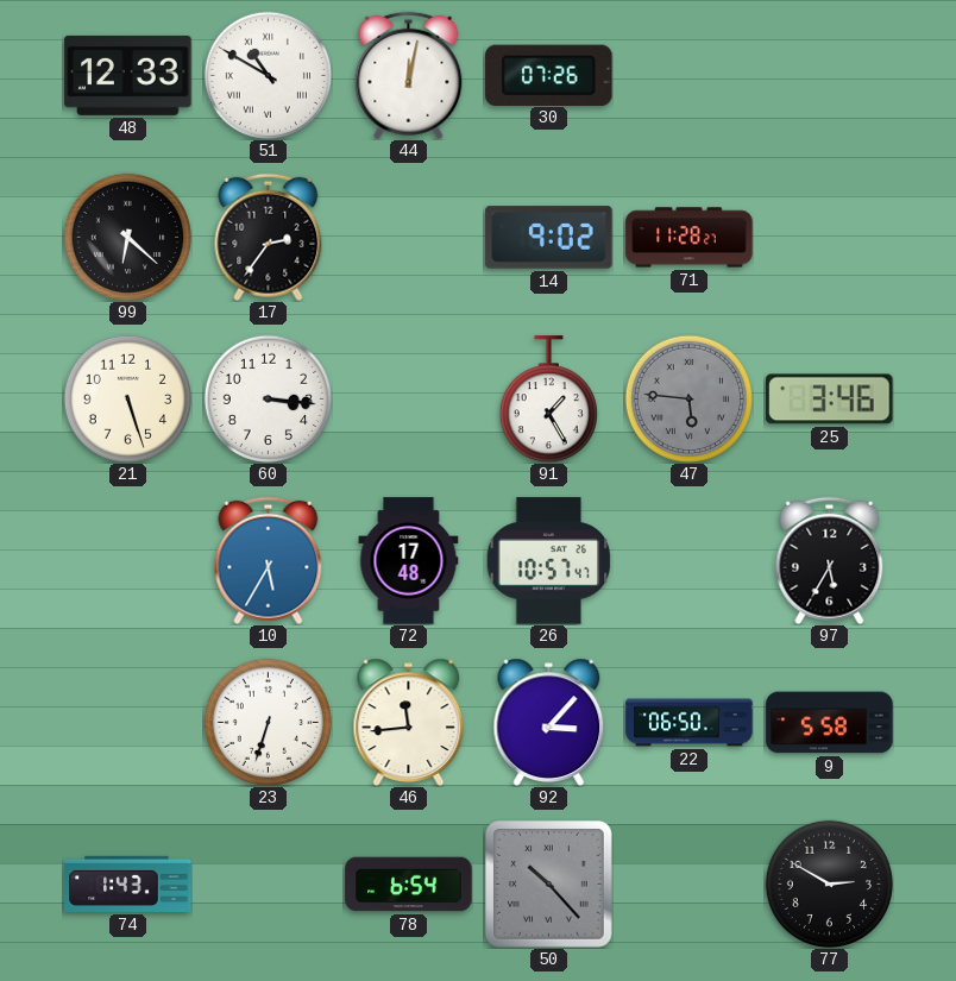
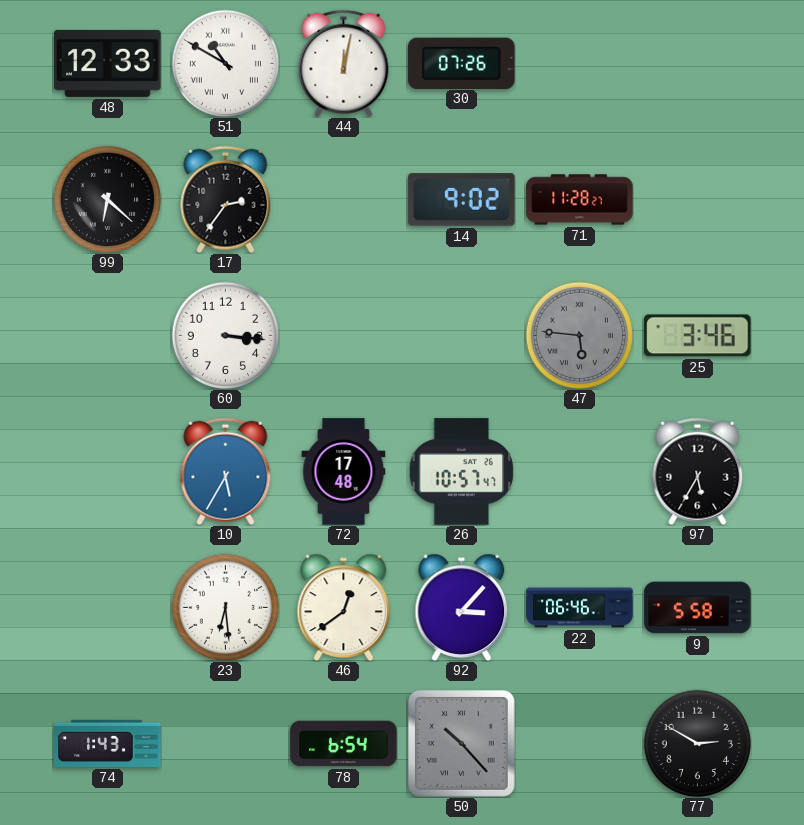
21: 5:27 -> none
91: 1:25 -> none
23: 6:33 -> 6:29
46: 11:44 -> 12:39
22: 06:50 -> 06:46
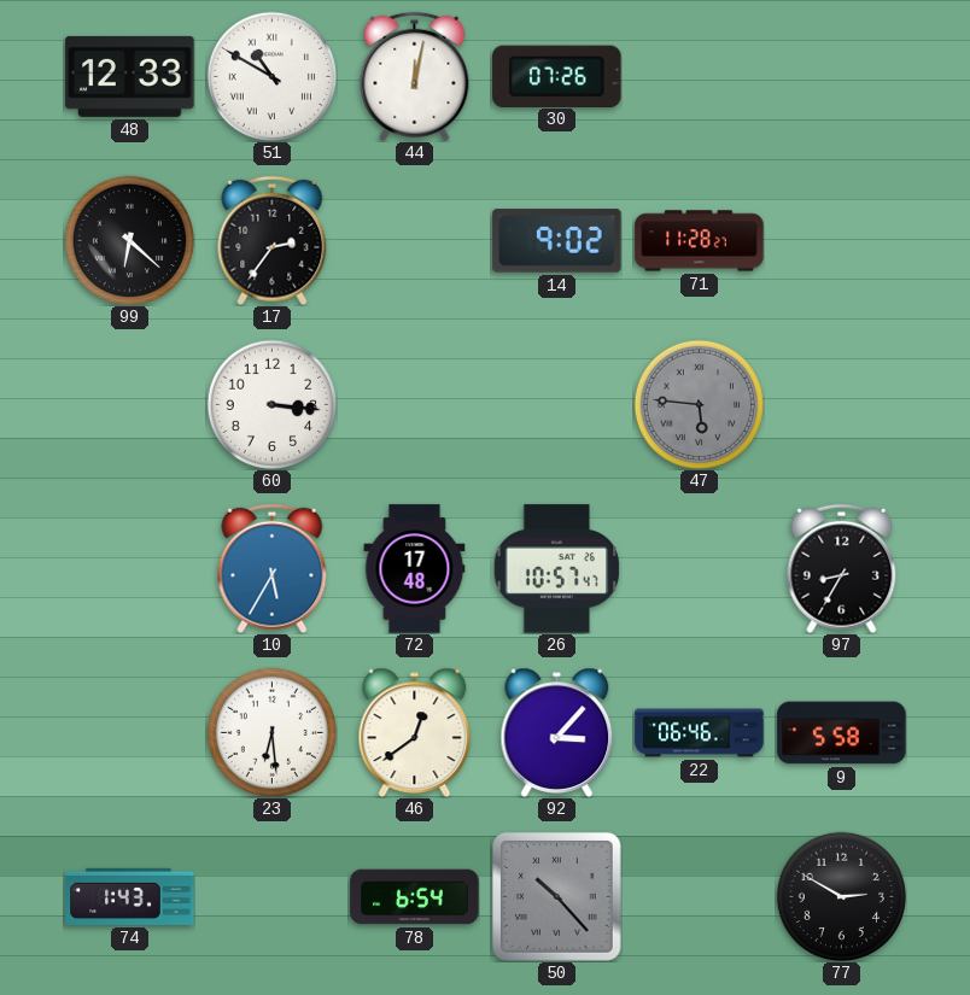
25: 3:46 -> none
97: 5:35 -> 8:35
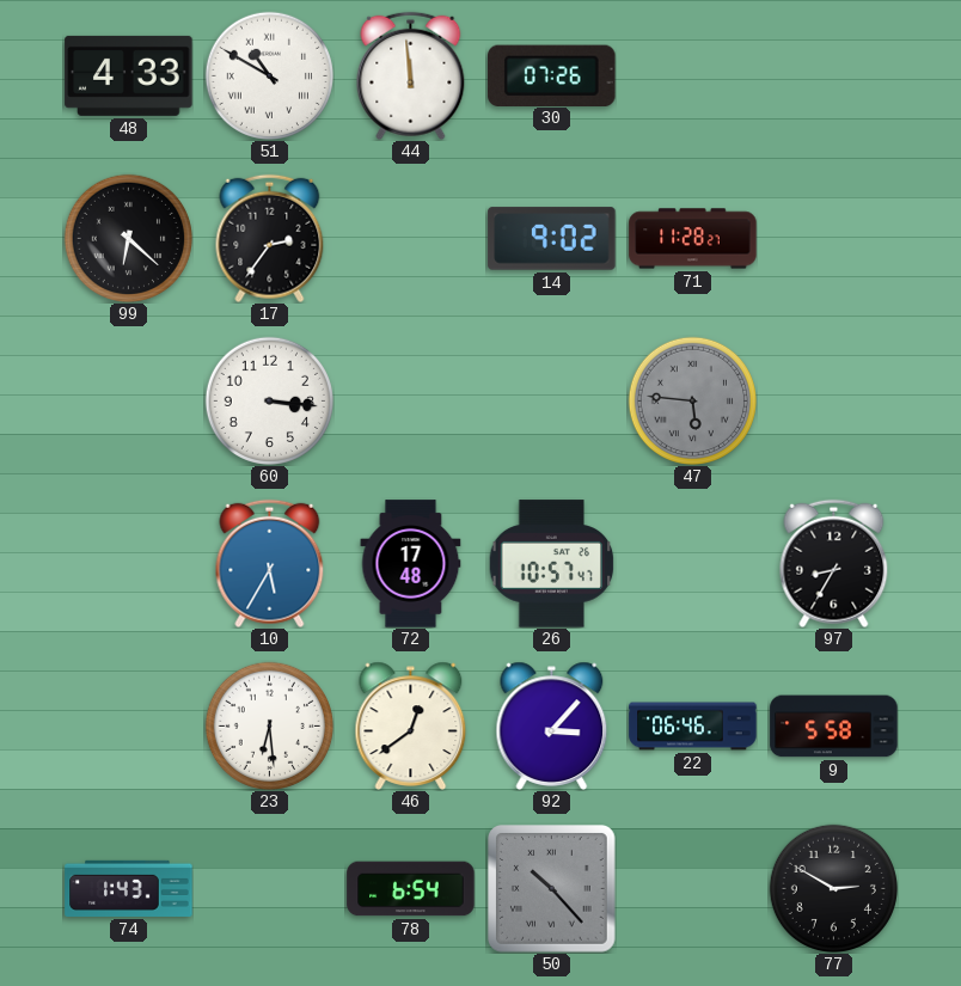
48: 12:33 -> 4:33
44: 12:02 -> 11:59
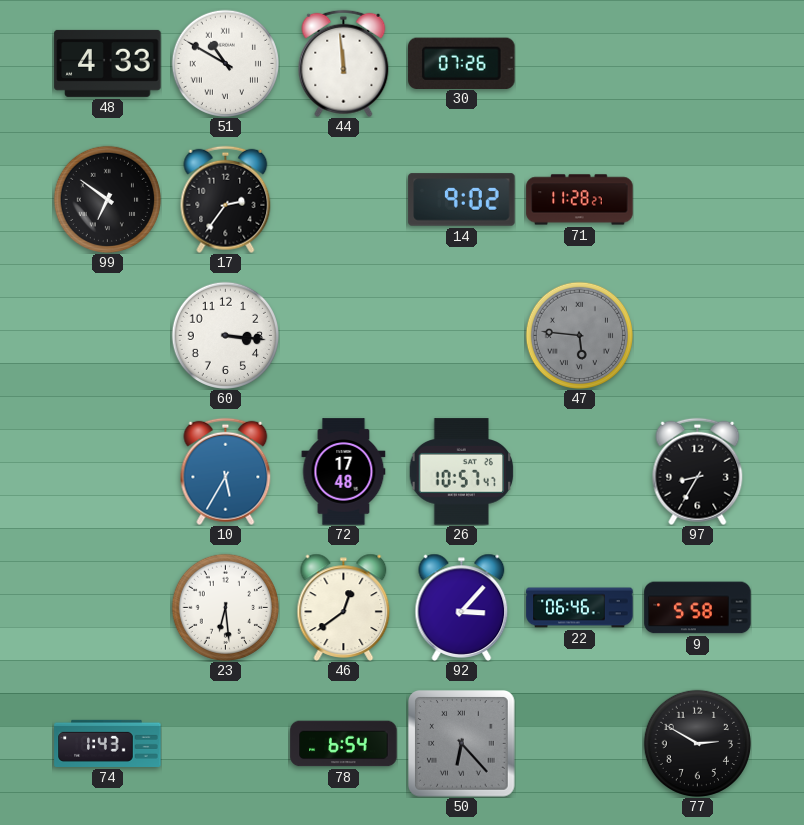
99: 6:22 -> 6:51
50: 10:23 -> 6:23
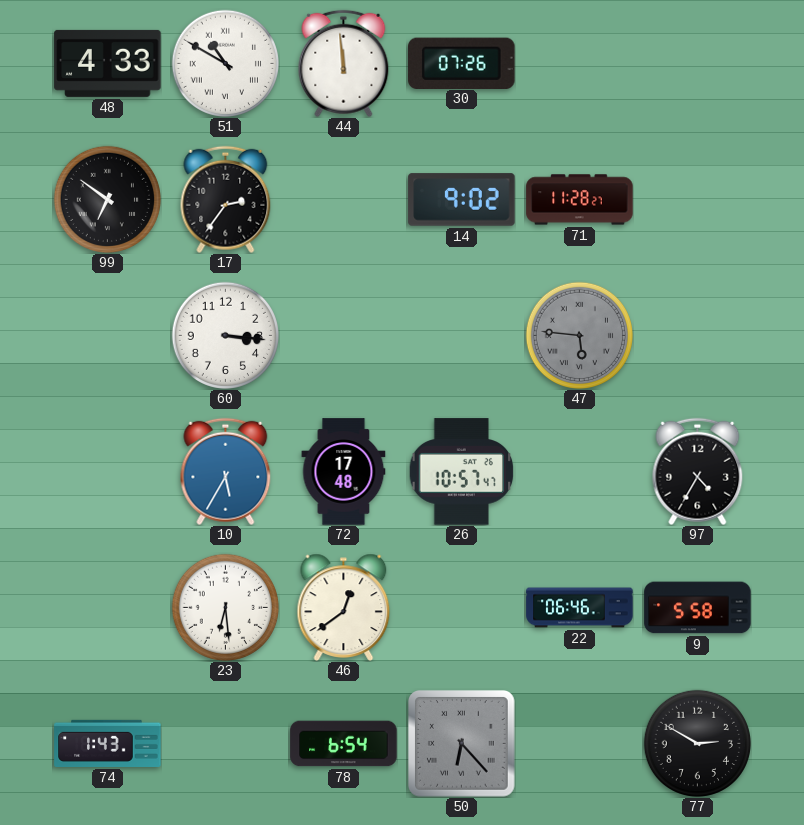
97: 8:35 -> 4:35
92: 3:07 -> none
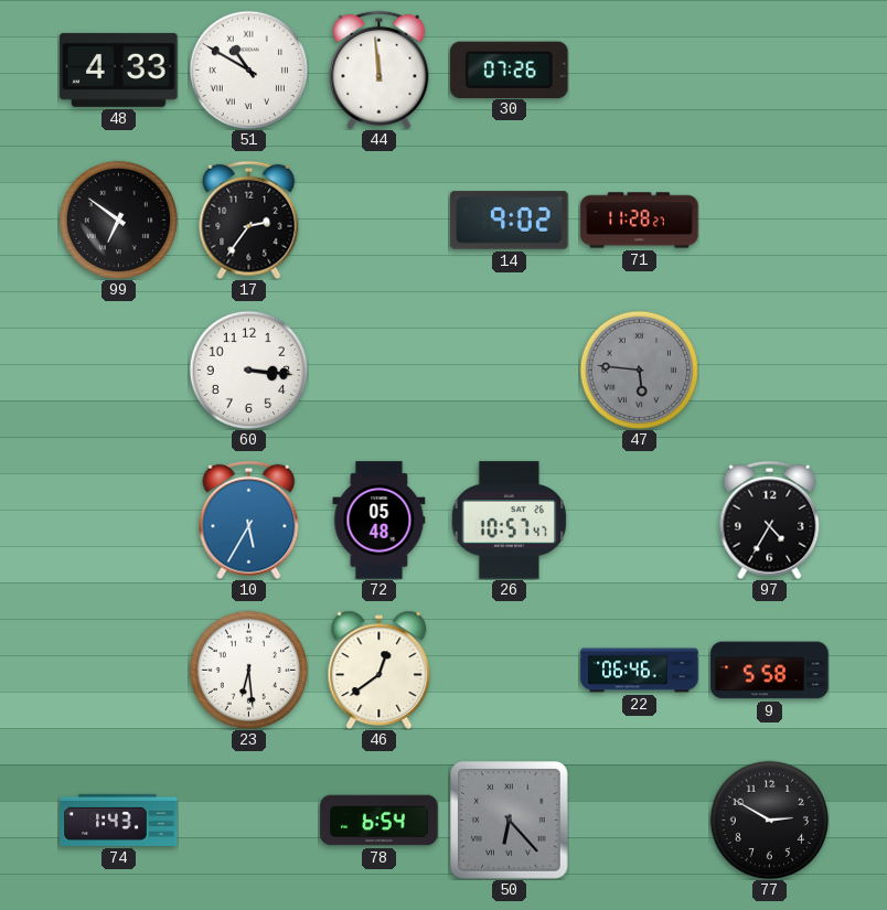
72: 17:48 -> 05:48
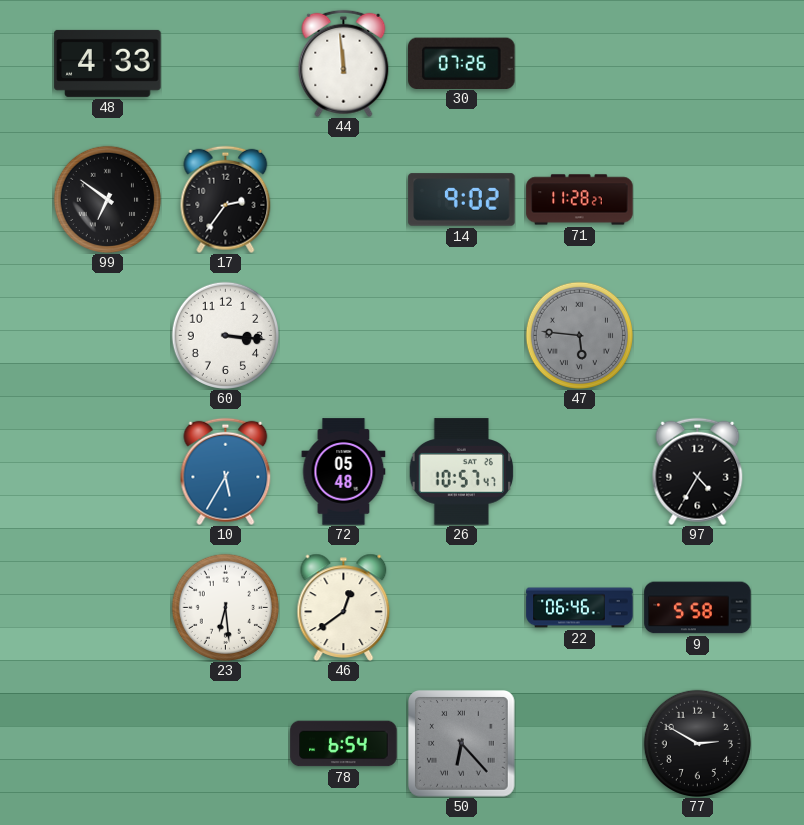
51: 10:50 -> none
74: 1:43 -> none
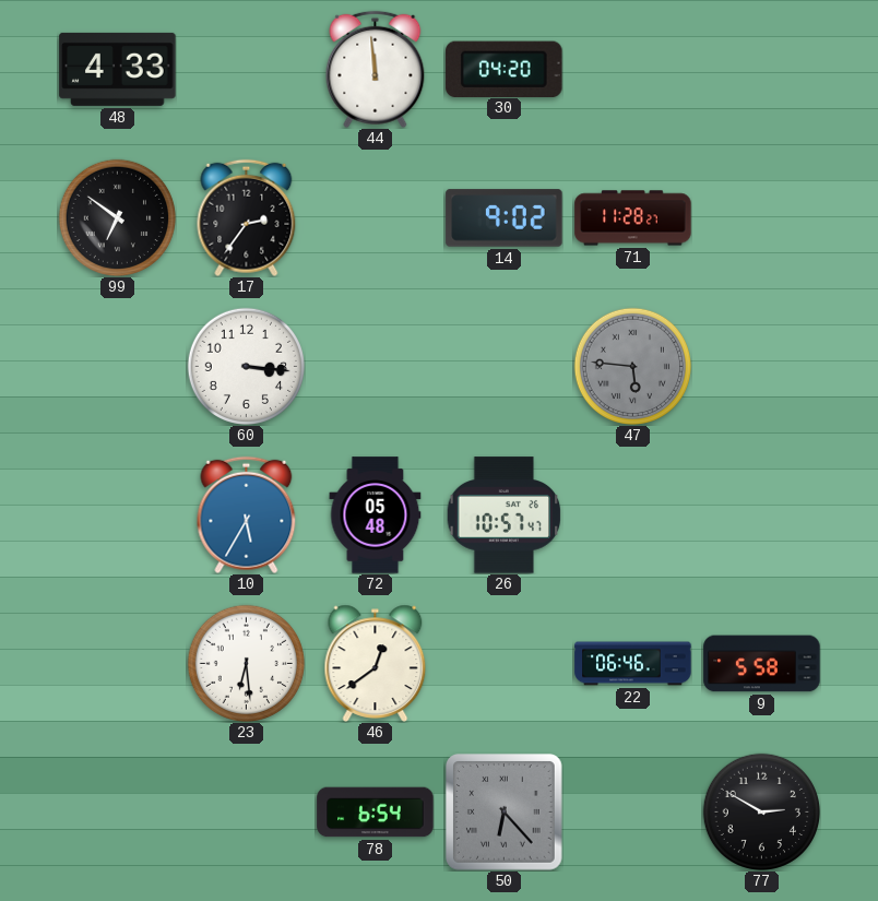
30: 07:26 -> 04:20
97: 4:35 -> none
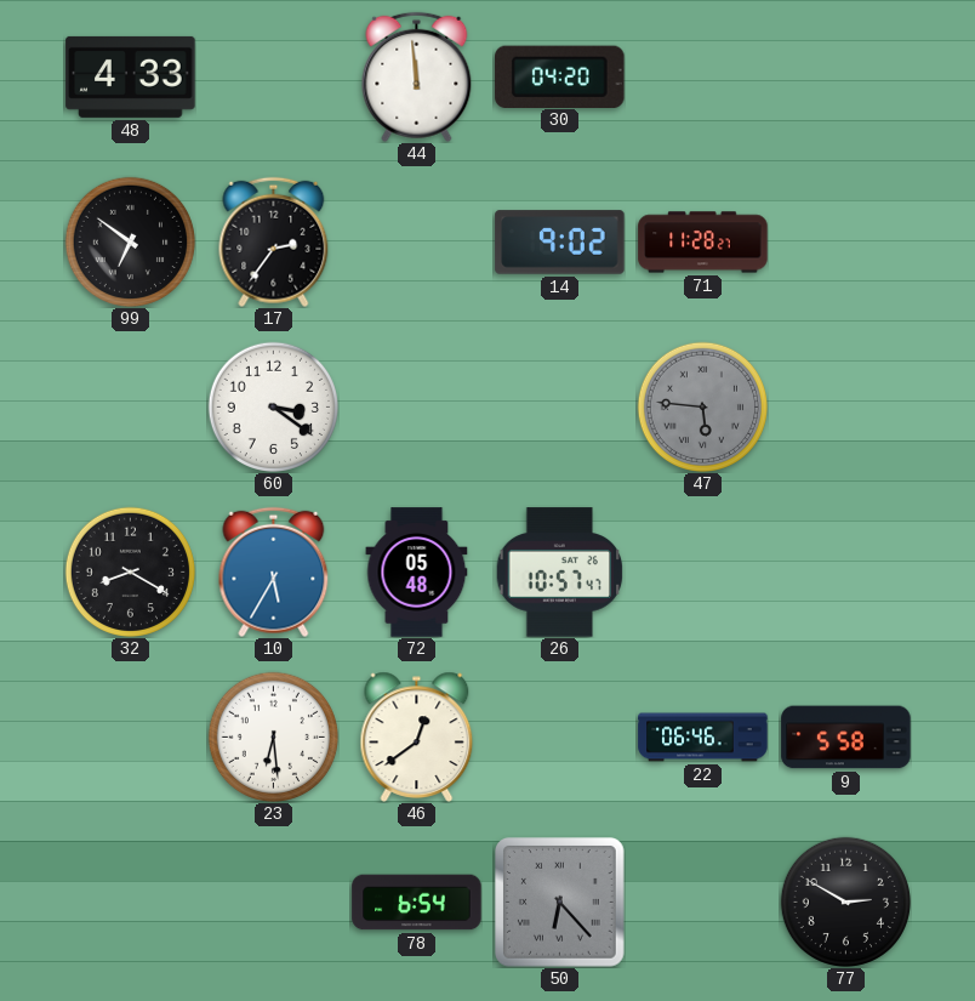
60: 3:16 -> 3:21
32: none -> 8:20
